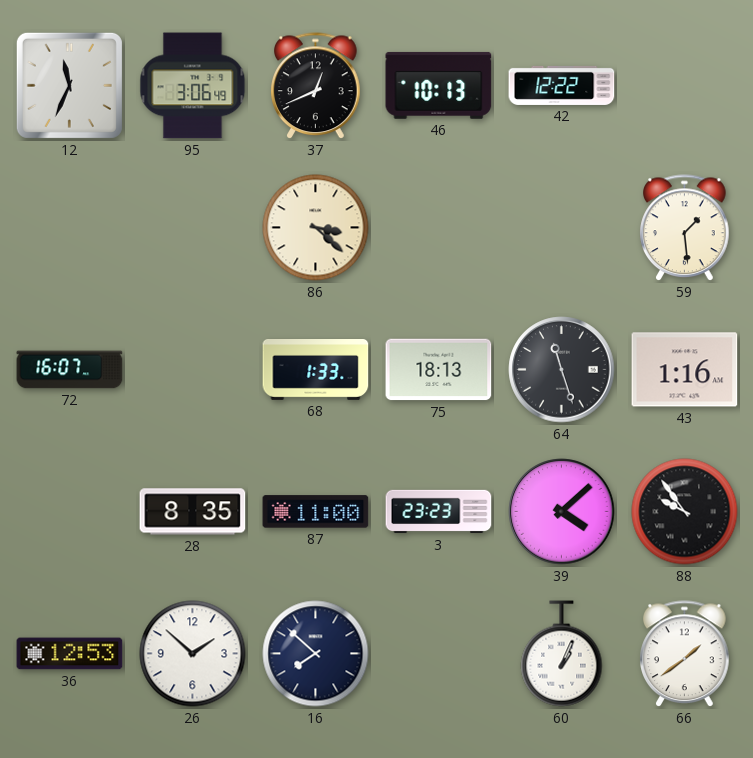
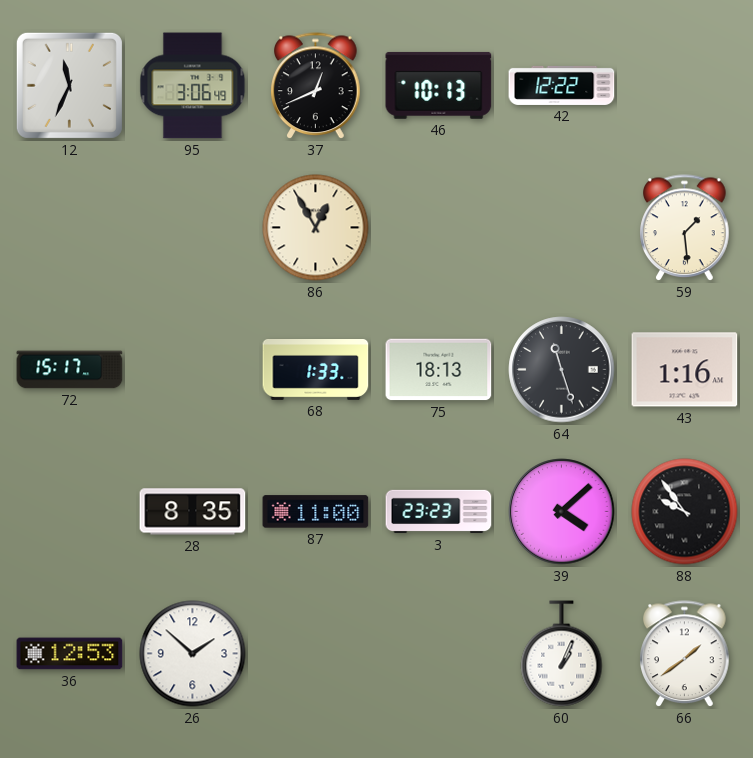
86: 3:22 -> 12:55
72: 16:07 -> 15:17
16: 7:52 -> none
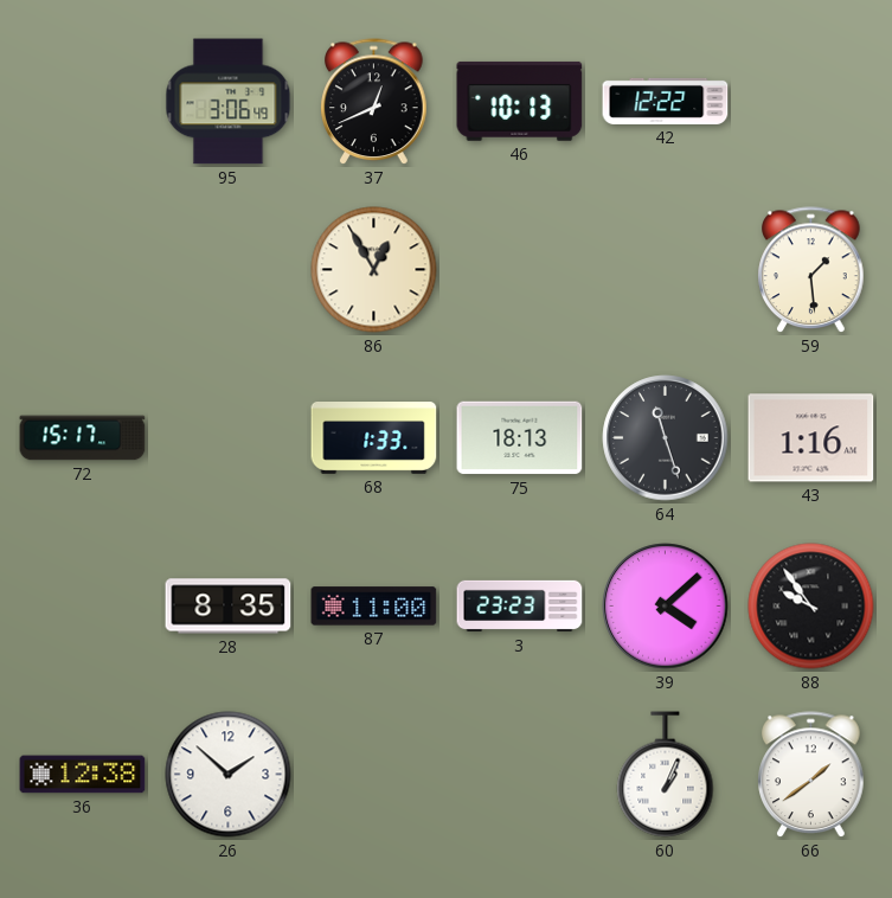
12: 11:34 -> none
36: 12:53 -> 12:38
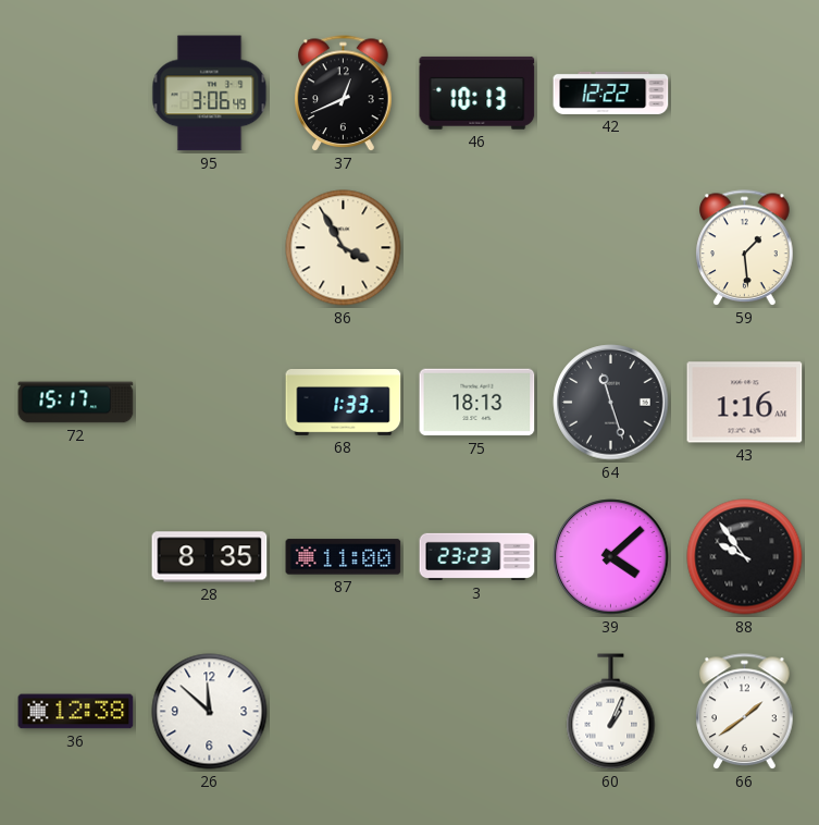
86: 12:55 -> 3:55
26: 1:52 -> 11:52
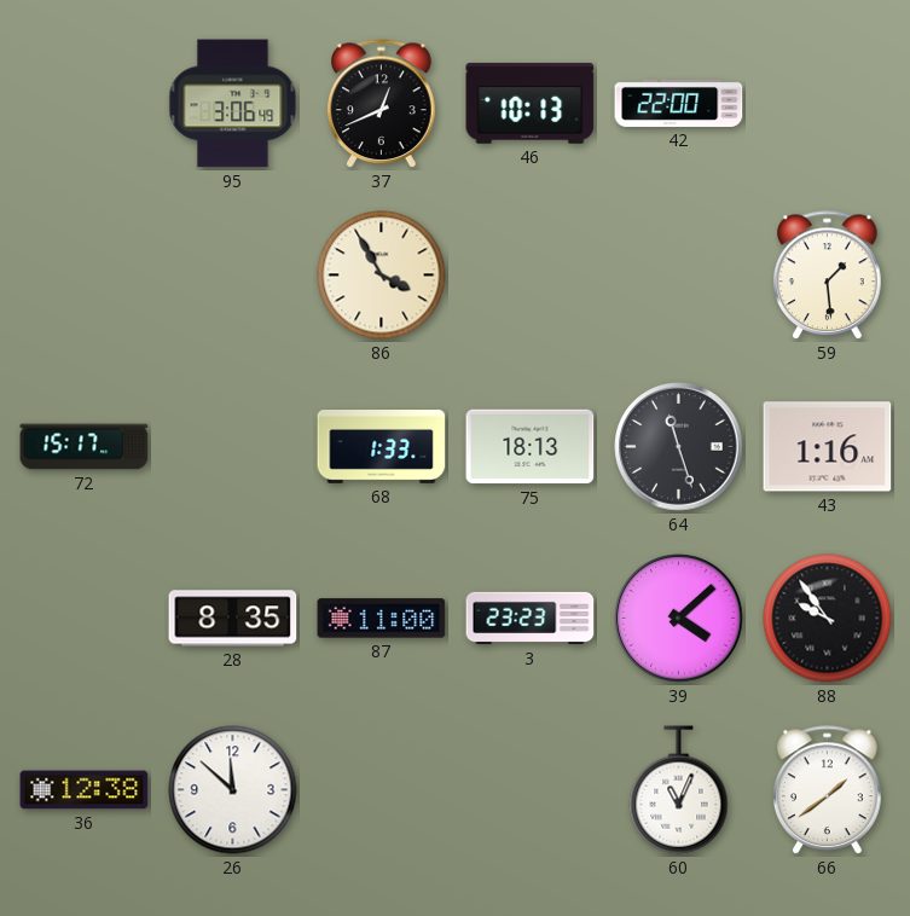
42: 12:22 -> 22:00
60: 1:04 -> 11:04
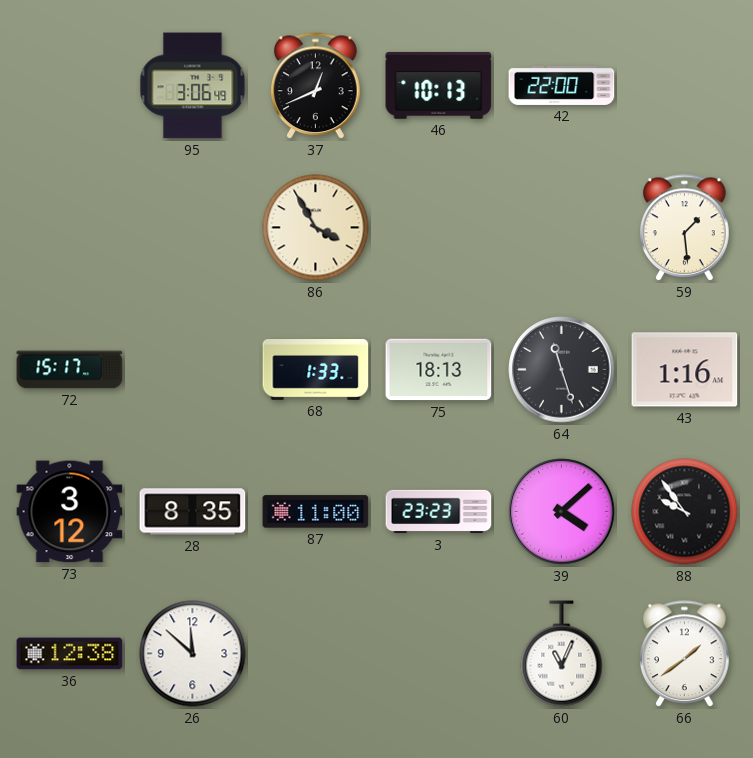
73: none -> 3:12
